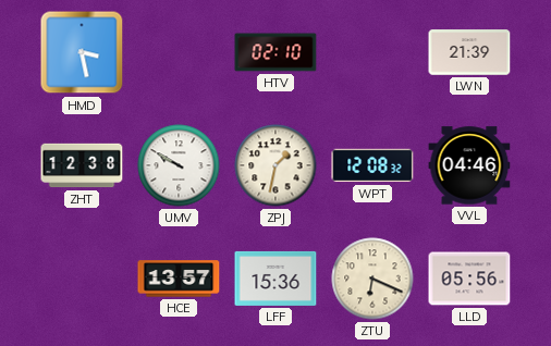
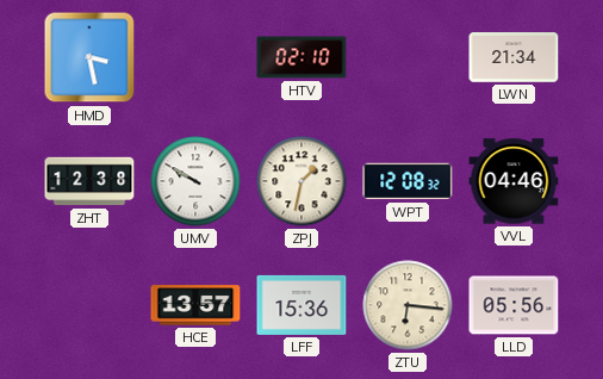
LWN: 21:39 -> 21:34
ZTU: 6:19 -> 6:16
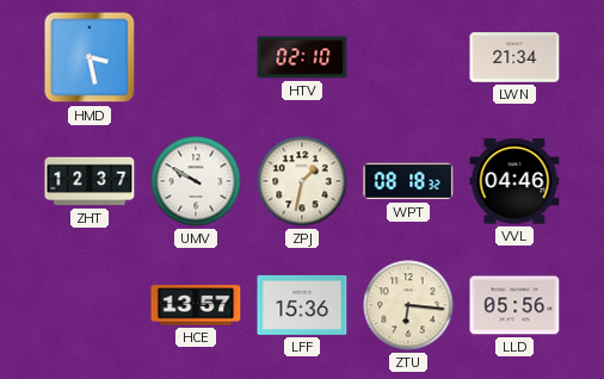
ZHT: 12:38 -> 12:37
WPT: 12:08 -> 08:18
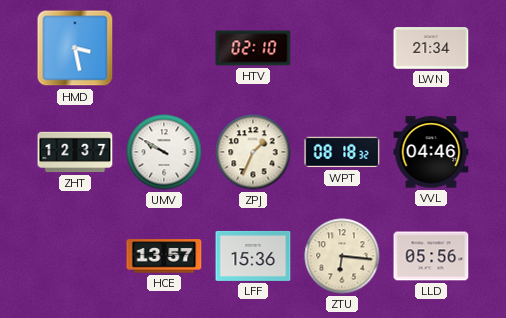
ZPJ: 1:32 -> 1:34
